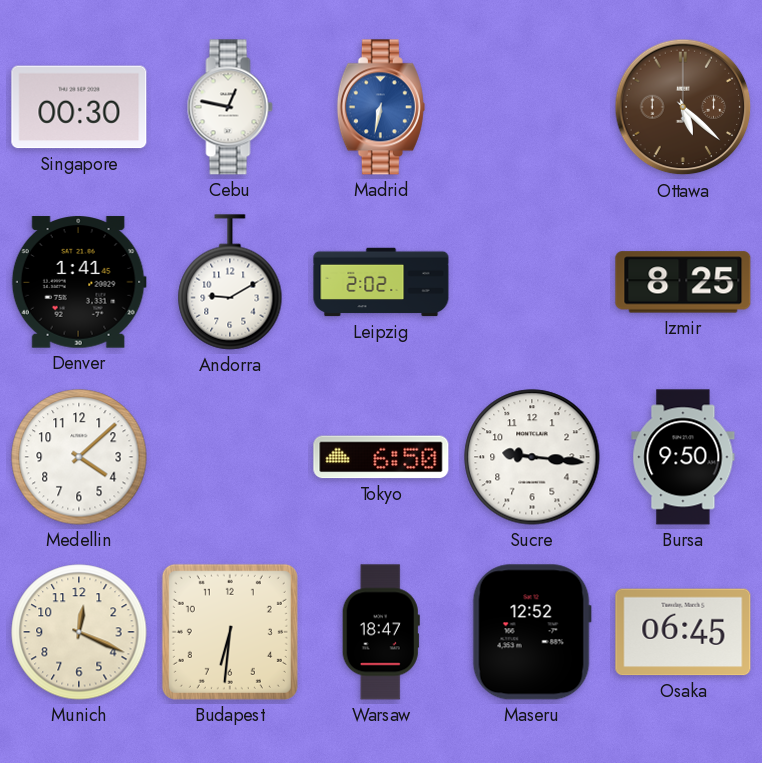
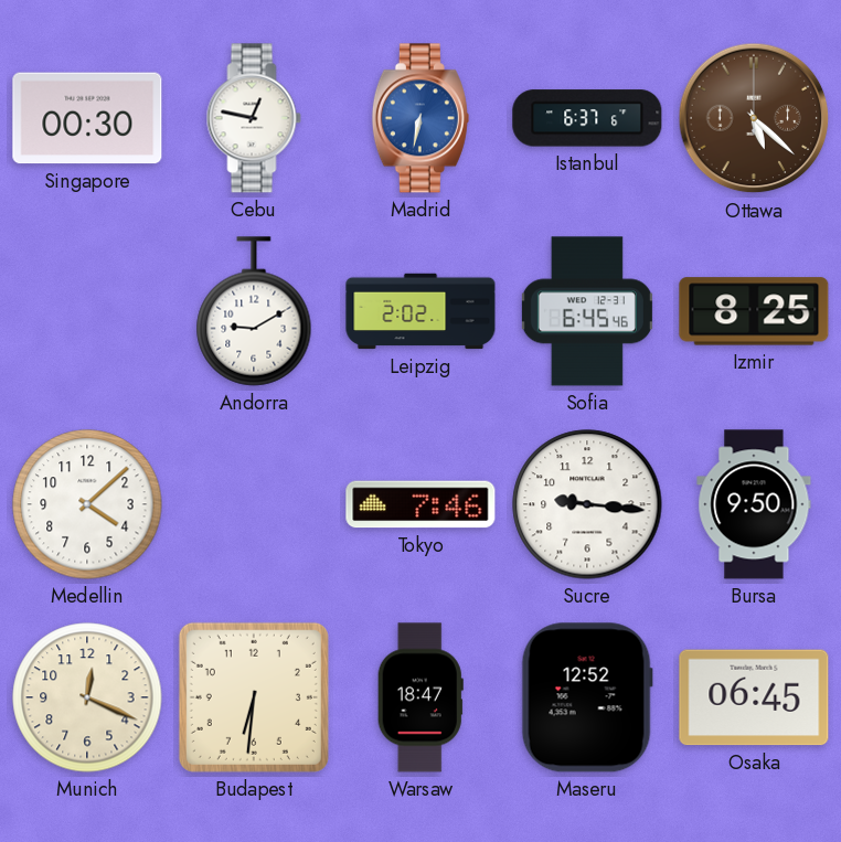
Istanbul: none -> 6:37
Denver: 1:41 -> none
Sofia: none -> 6:45
Tokyo: 6:50 -> 7:46
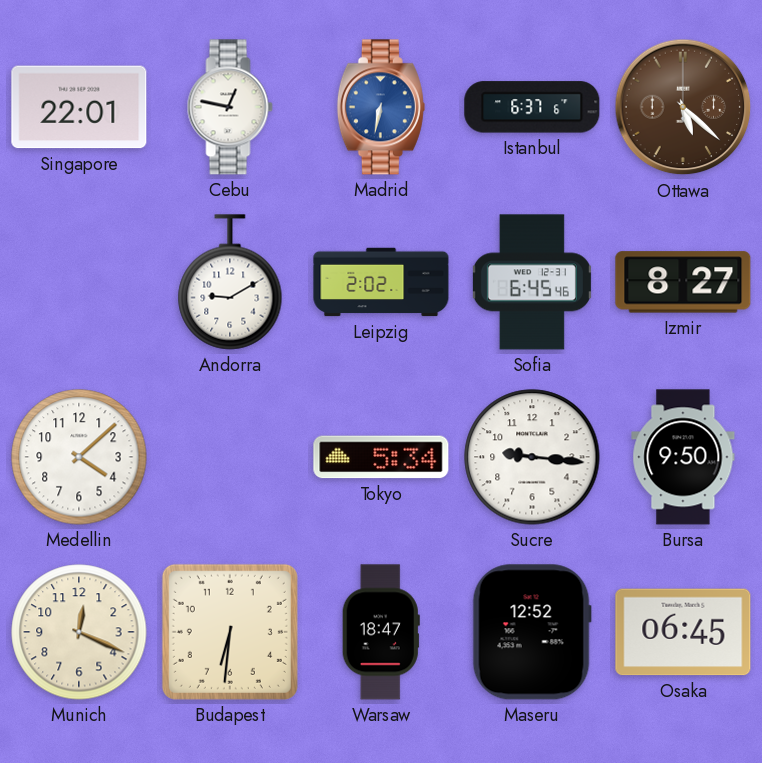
Singapore: 00:30 -> 22:01
Izmir: 8:25 -> 8:27
Tokyo: 7:46 -> 5:34
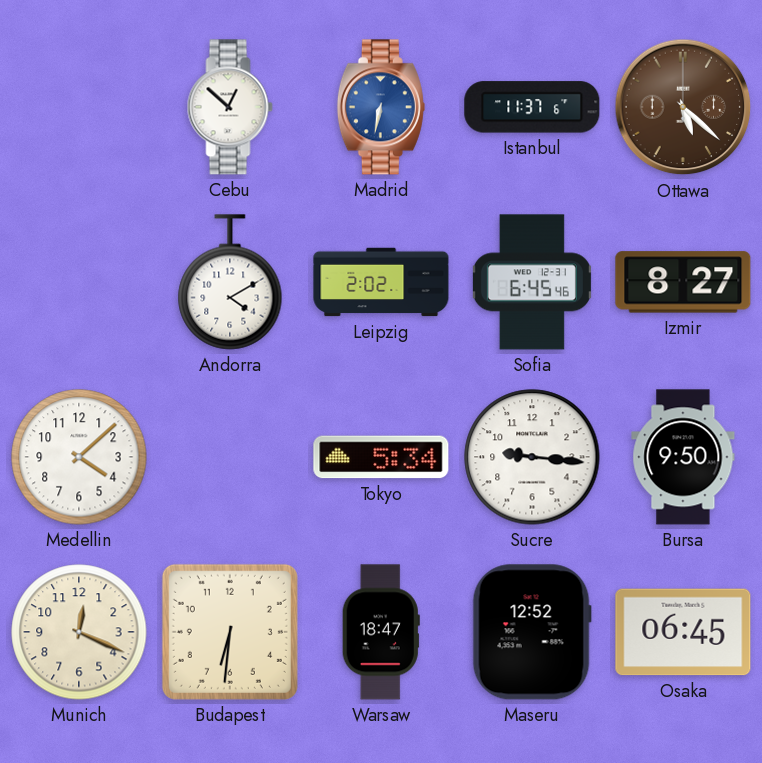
Singapore: 22:01 -> none
Cebu: 12:47 -> 12:52
Istanbul: 6:37 -> 11:37
Andorra: 9:10 -> 4:10
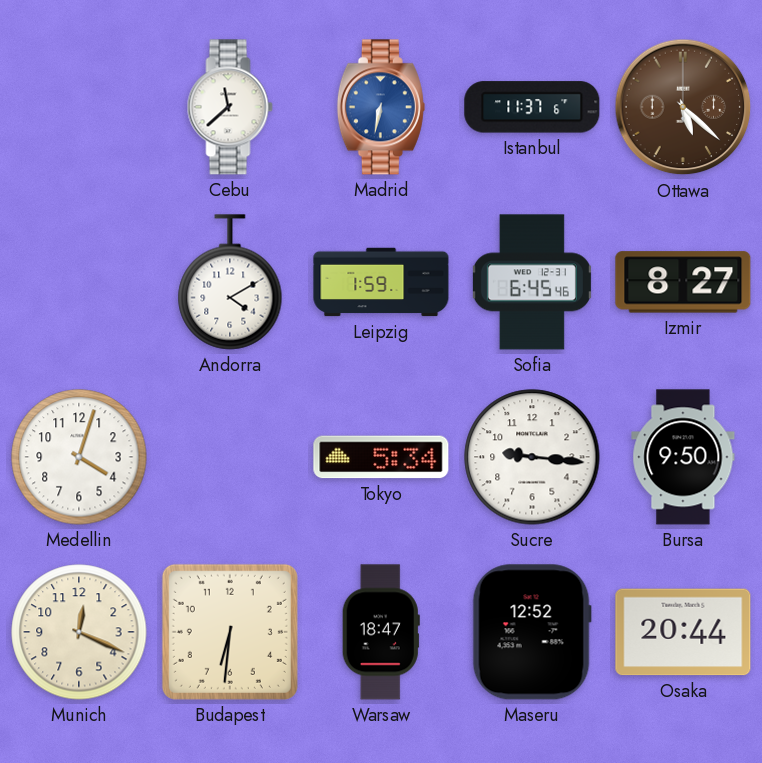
Cebu: 12:52 -> 11:38
Leipzig: 2:02 -> 1:59
Medellin: 4:08 -> 4:03
Osaka: 06:45 -> 20:44
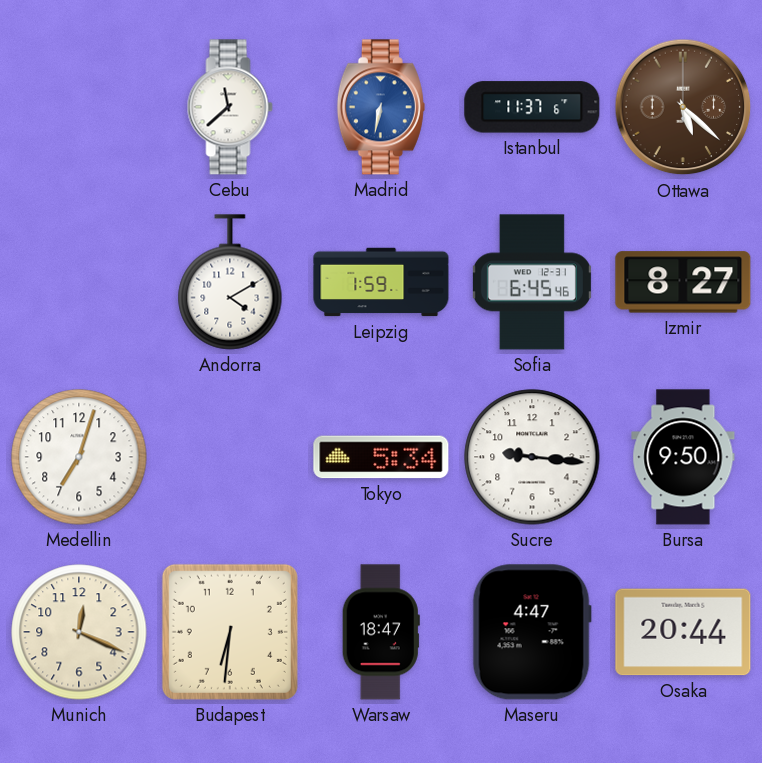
Medellin: 4:03 -> 7:03
Maseru: 12:52 -> 4:47
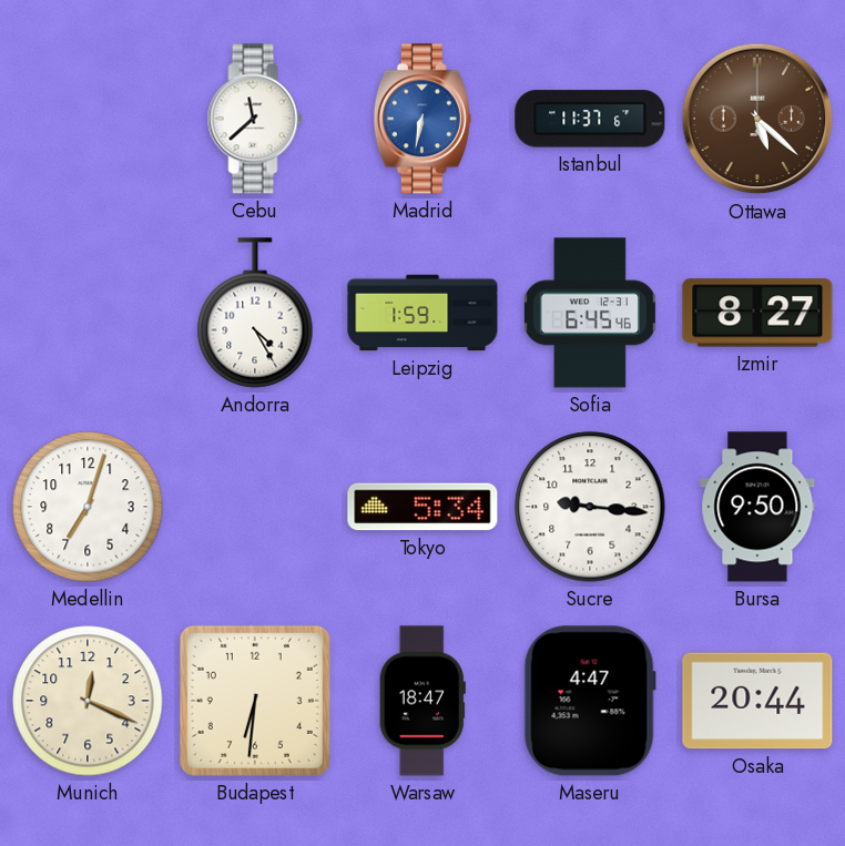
Andorra: 4:10 -> 4:25
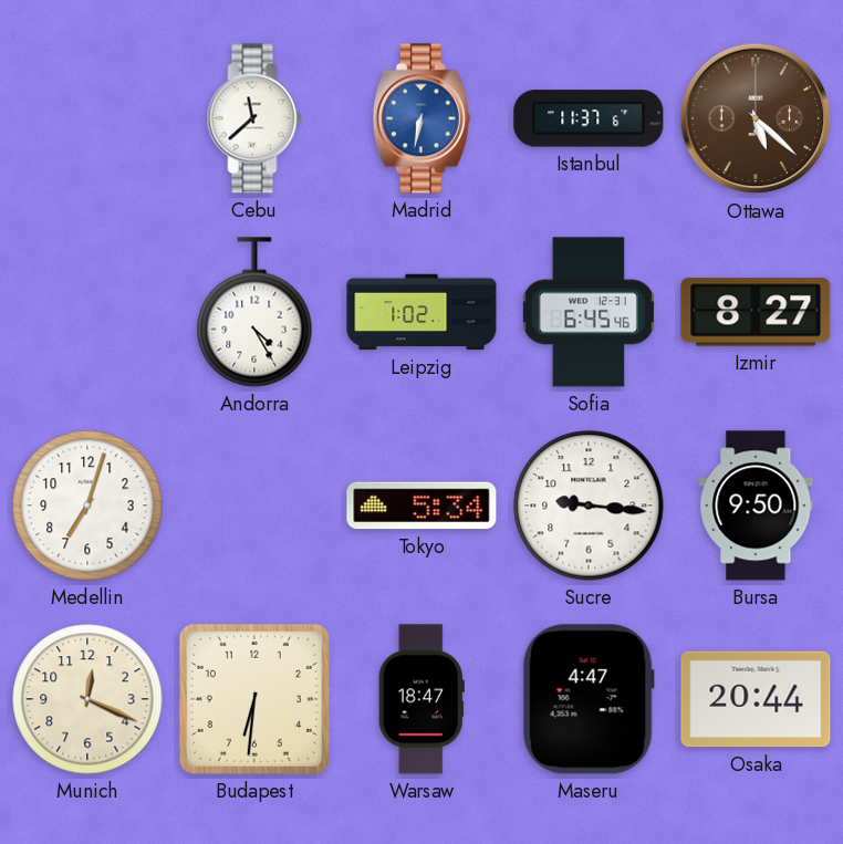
Leipzig: 1:59 -> 1:02
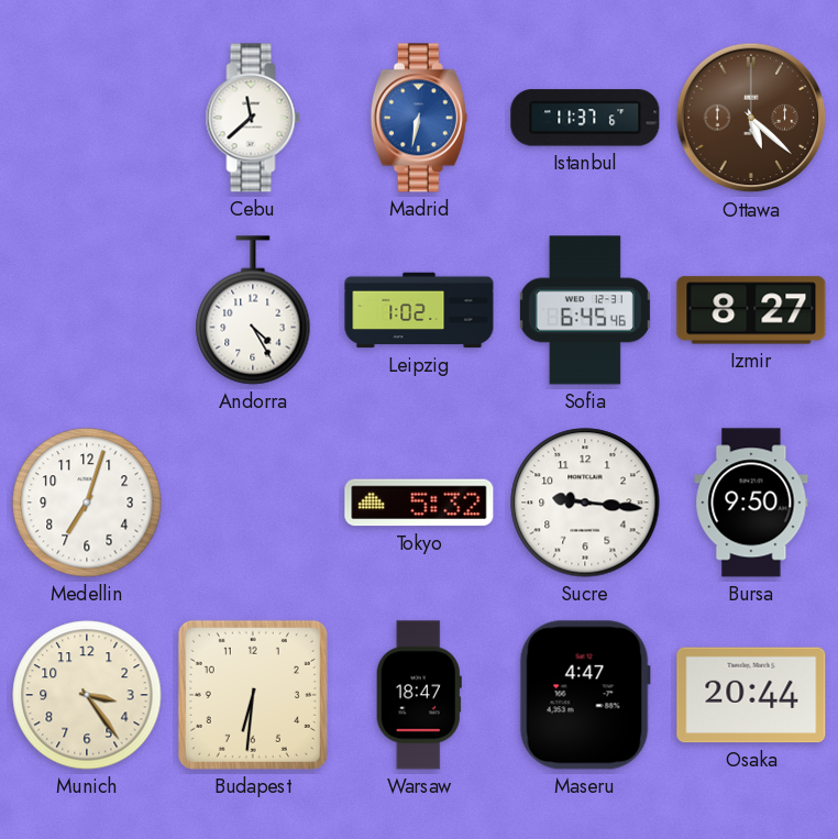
Tokyo: 5:34 -> 5:32
Munich: 12:19 -> 3:24
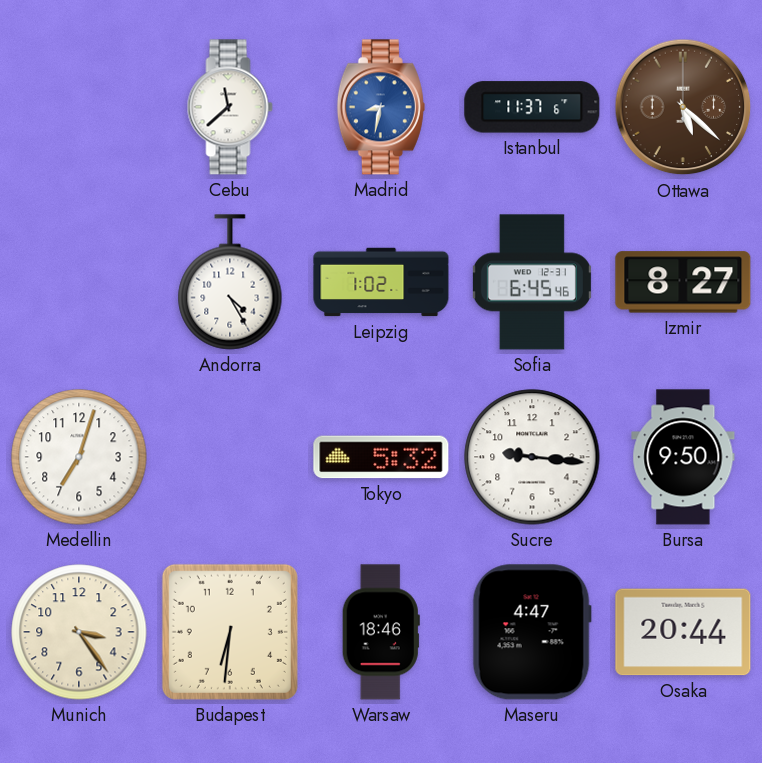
Madrid: 6:32 -> 8:32
Warsaw: 18:47 -> 18:46
